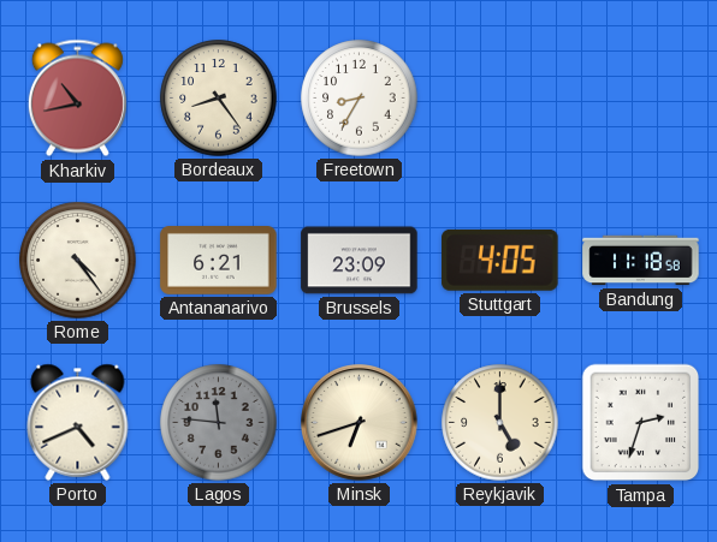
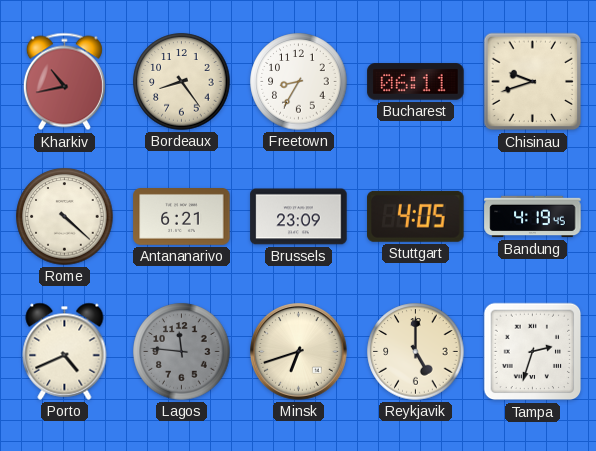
Bucharest: none -> 06:11
Chisinau: none -> 9:42
Rome: 4:24 -> 4:22
Bandung: 11:18 -> 4:19
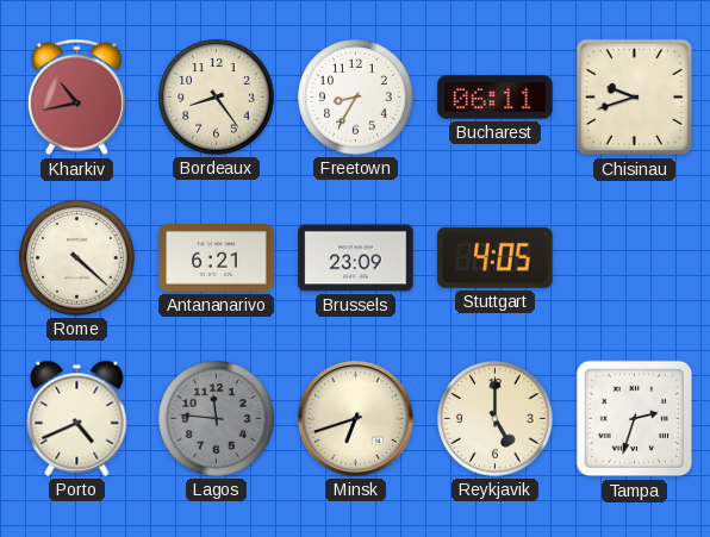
Bandung: 4:19 -> none
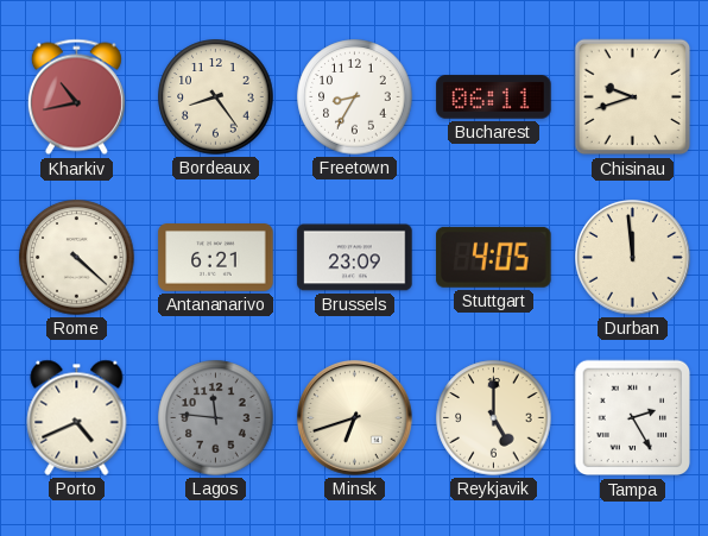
Durban: none -> 11:59
Tampa: 2:33 -> 2:25
